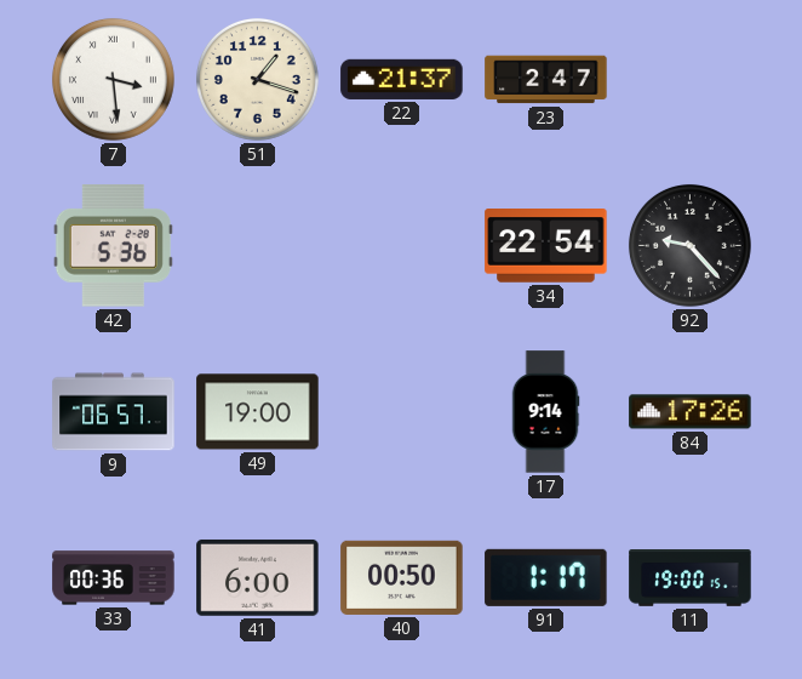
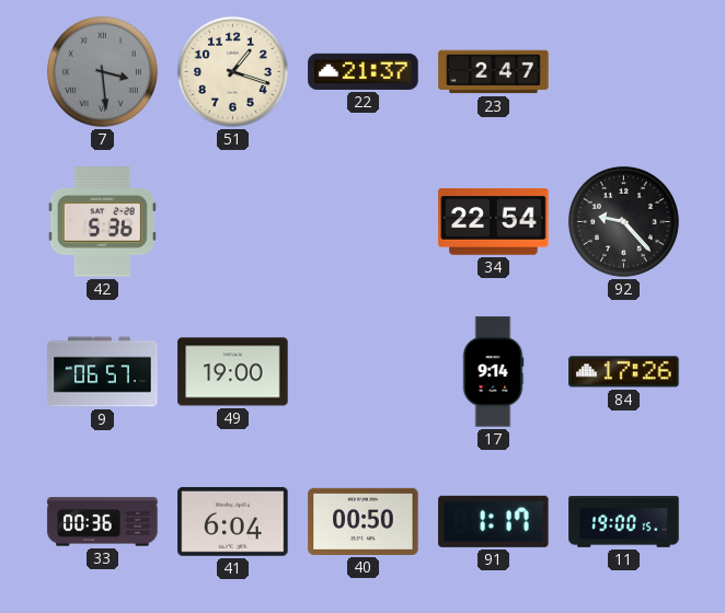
7 dial: white -> grey
41: 6:00 -> 6:04
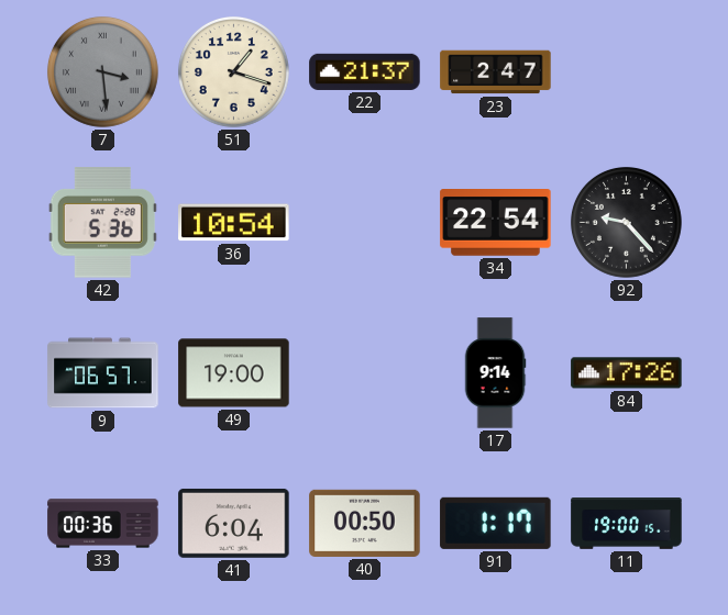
36: none -> 10:54
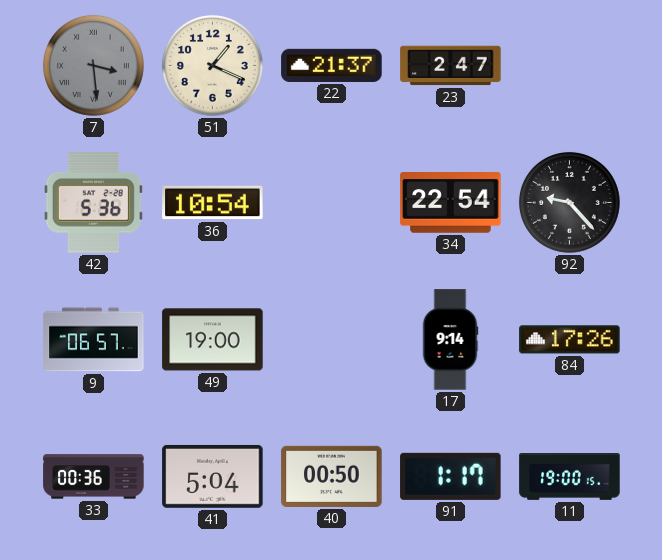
51: 1:18 -> 1:19
41: 6:04 -> 5:04
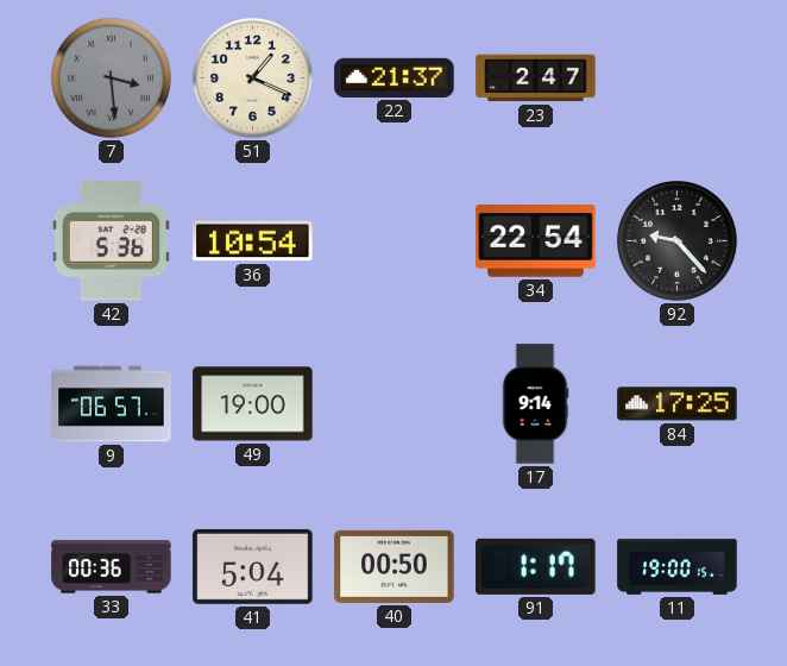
84: 17:26 -> 17:25
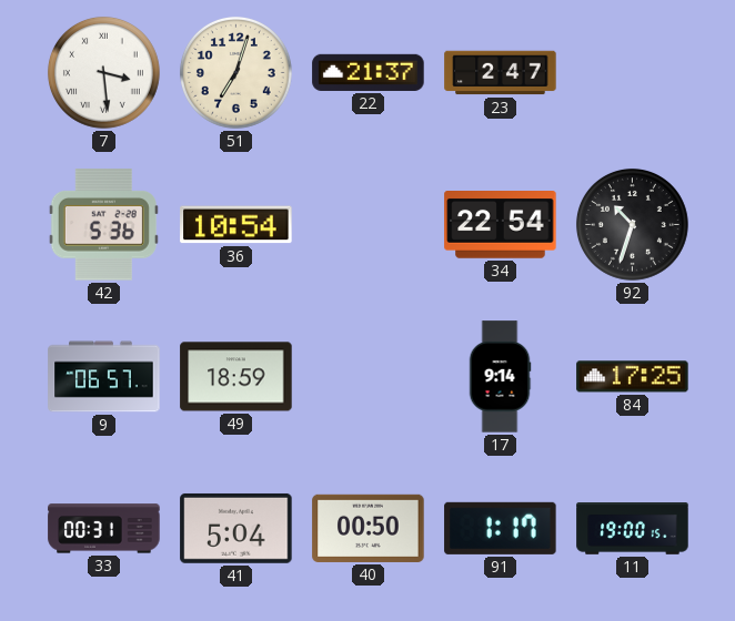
7 dial: grey -> white
51: 1:19 -> 7:03
92: 9:23 -> 10:33
49: 19:00 -> 18:59
33: 00:36 -> 00:31
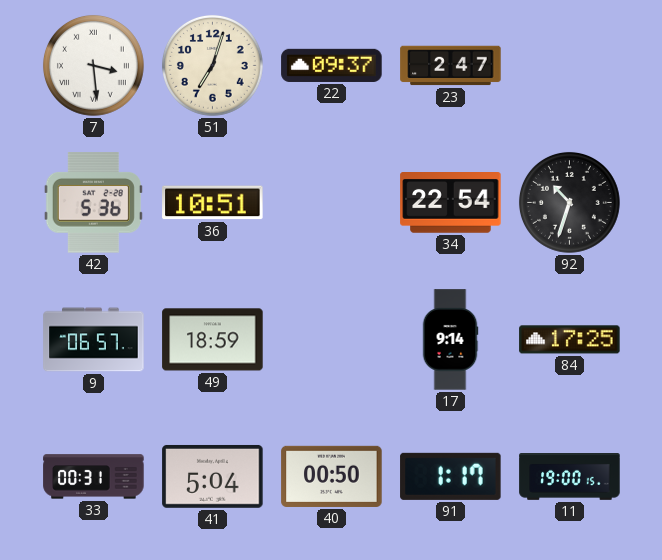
22: 21:37 -> 09:37
36: 10:54 -> 10:51
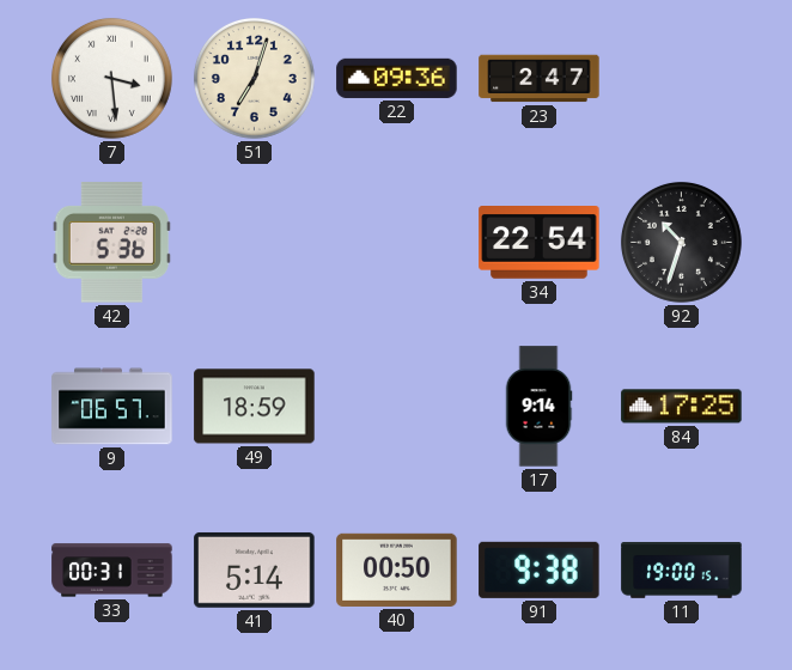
22: 09:37 -> 09:36
36: 10:51 -> none
41: 5:04 -> 5:14
91: 1:17 -> 9:38
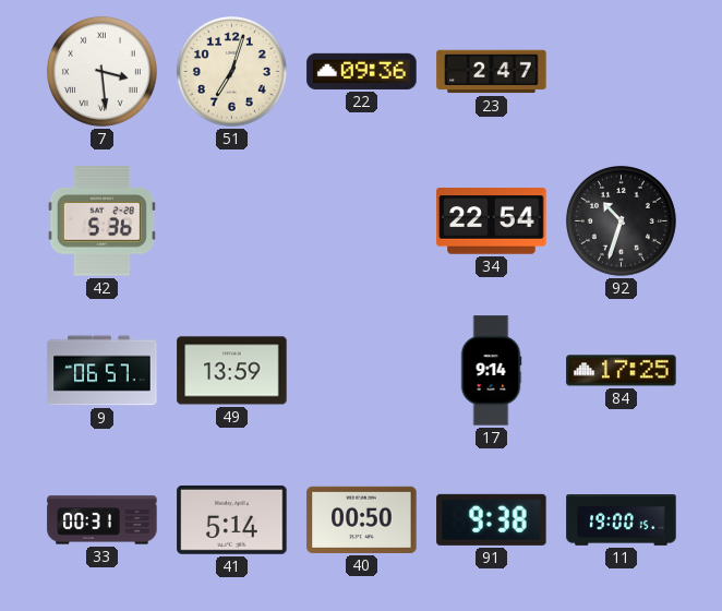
49: 18:59 -> 13:59
